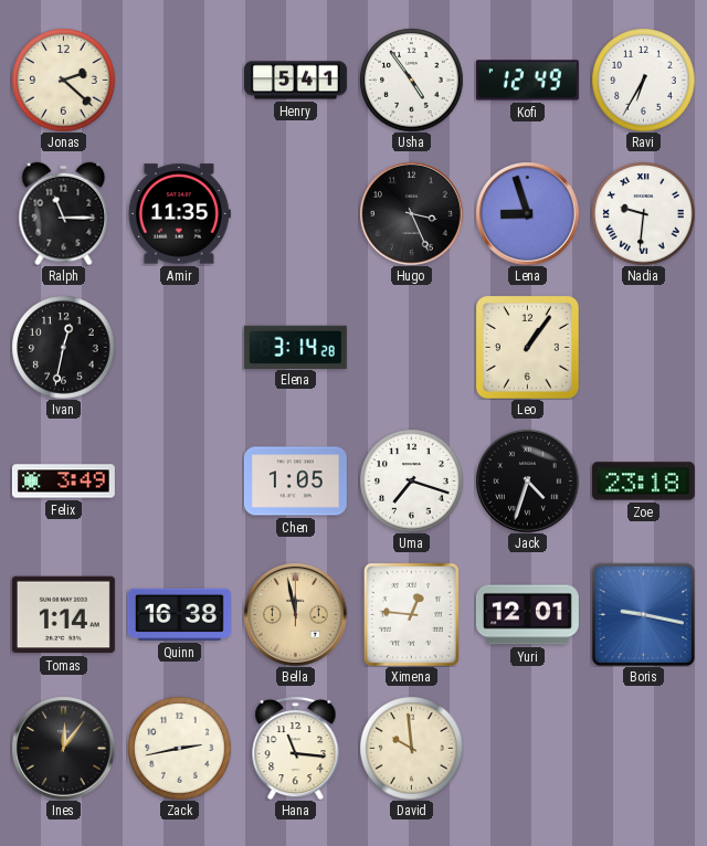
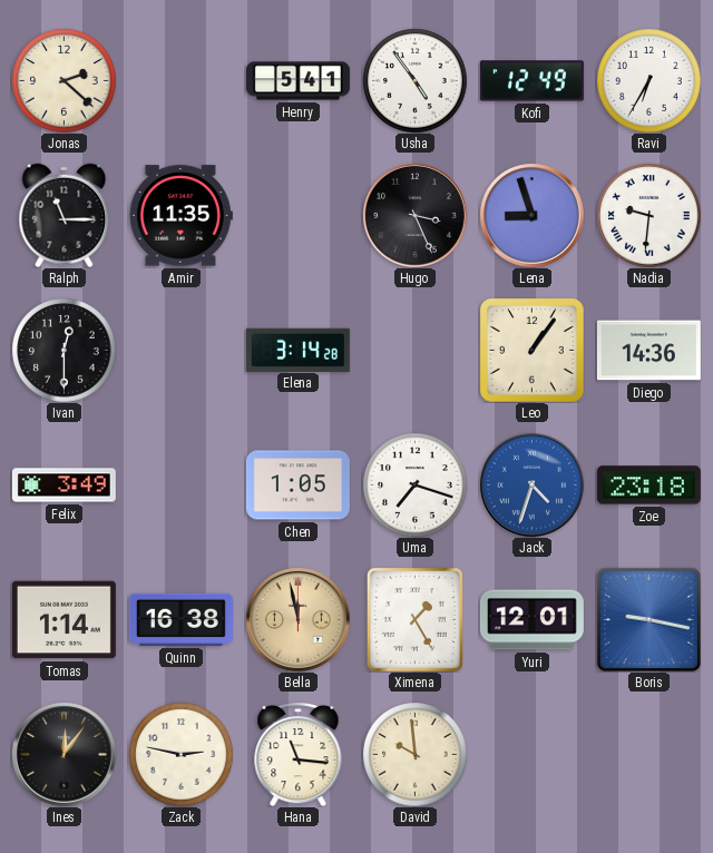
Ivan: 12:32 -> 12:30
Diego: none -> 14:36
Jack dial: black -> blue
Ximena: 12:46 -> 1:25
Zack: 2:43 -> 2:47
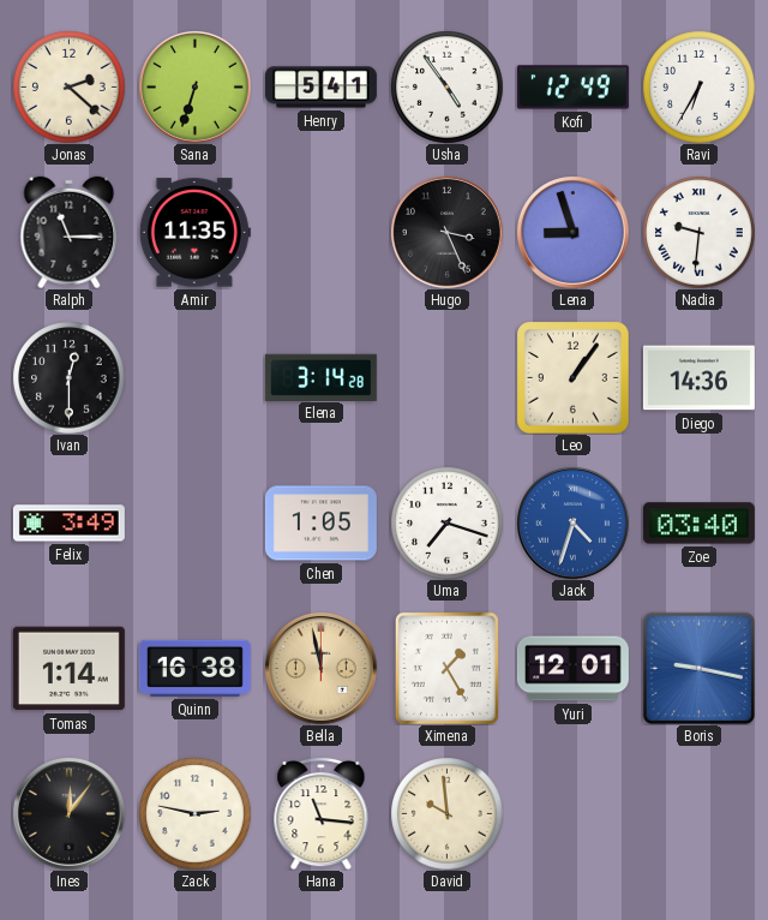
Sana: none -> 6:33
Zoe: 23:18 -> 03:40
